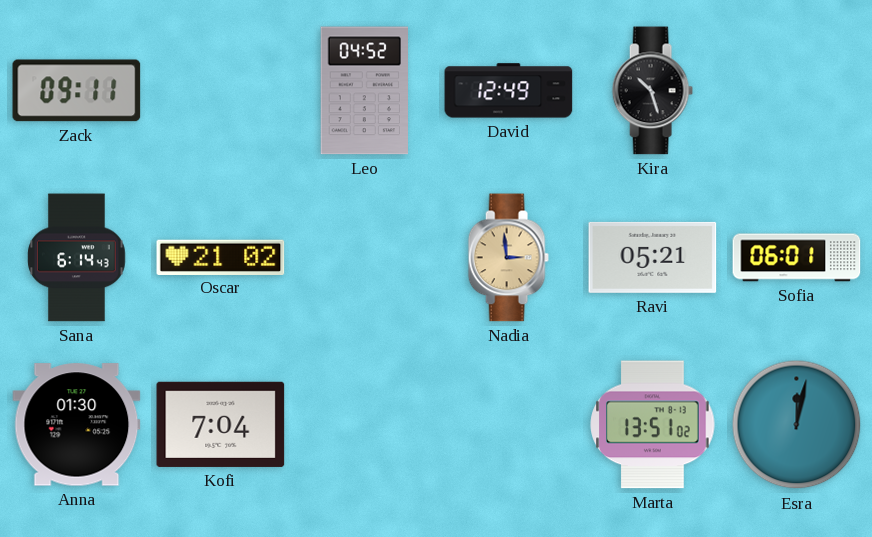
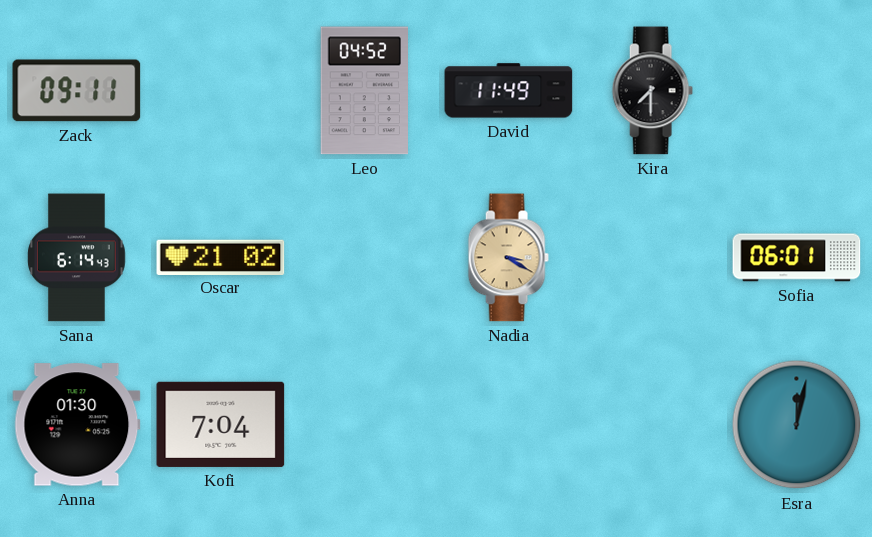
David: 12:49 -> 11:49
Kira: 10:27 -> 7:30
Nadia: 2:59 -> 3:20
Ravi: 05:21 -> none
Marta: 13:51 -> none
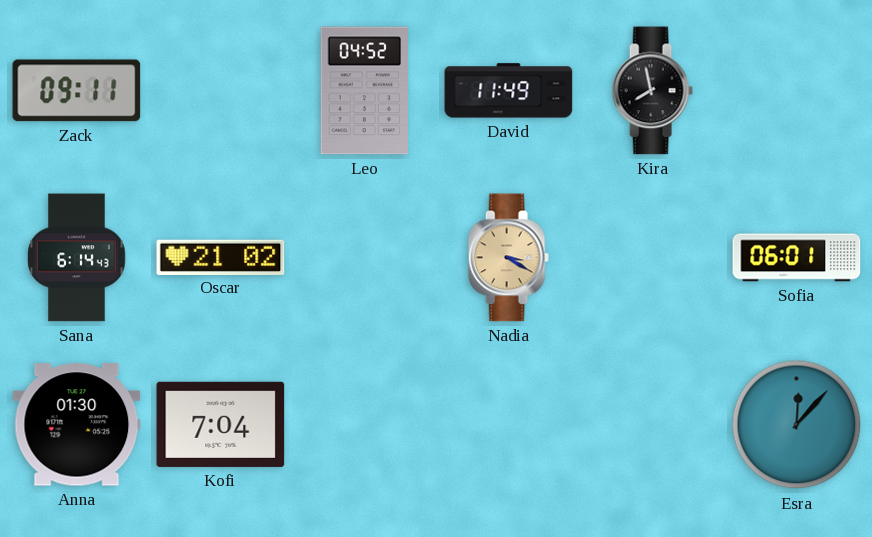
Kira: 7:30 -> 7:58
Esra: 12:02 -> 12:07
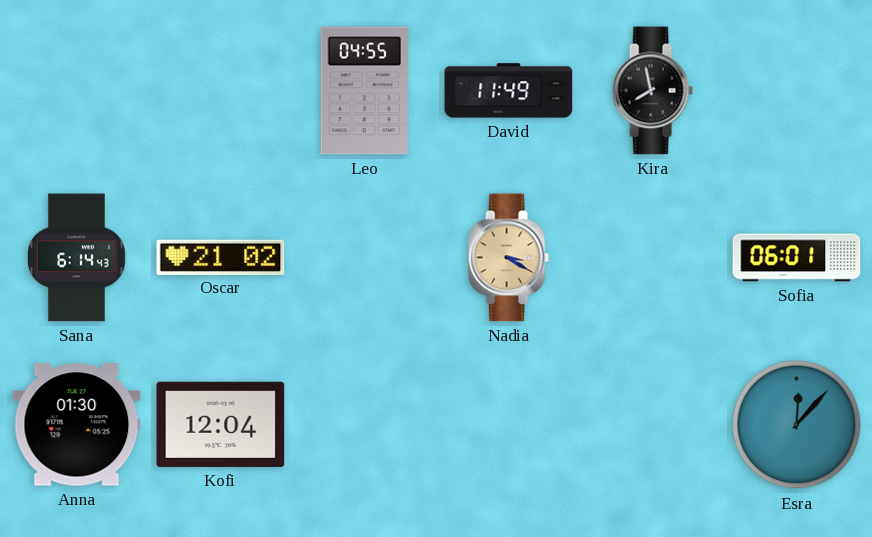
Zack: 09:11 -> none
Leo: 04:52 -> 04:55
Kofi: 7:04 -> 12:04
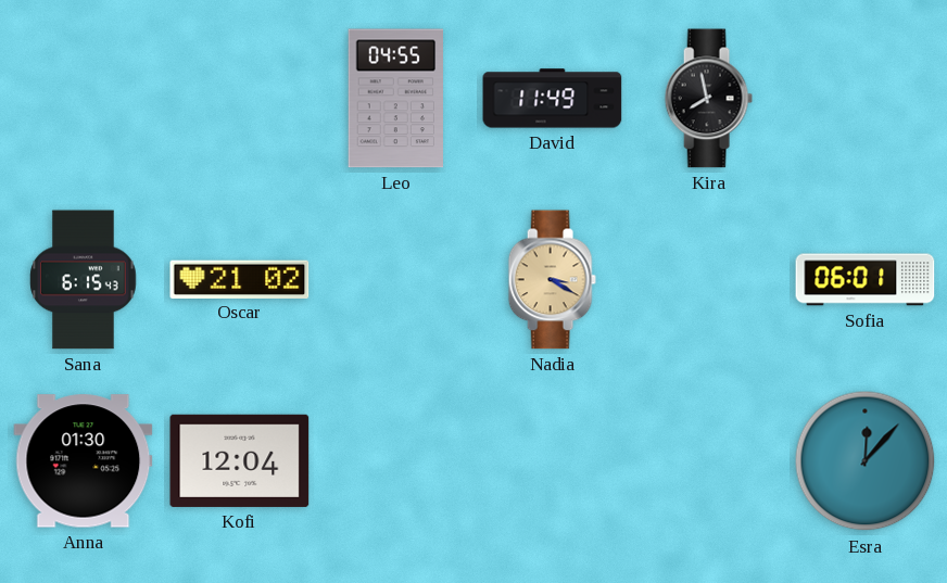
Sana: 6:14 -> 6:15
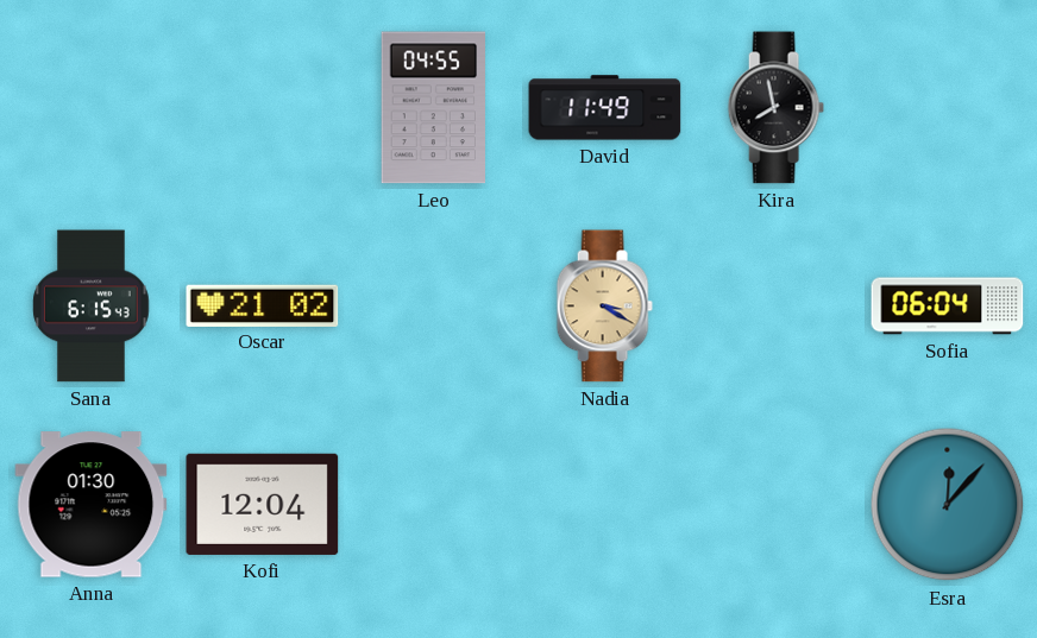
Sofia: 06:01 -> 06:04
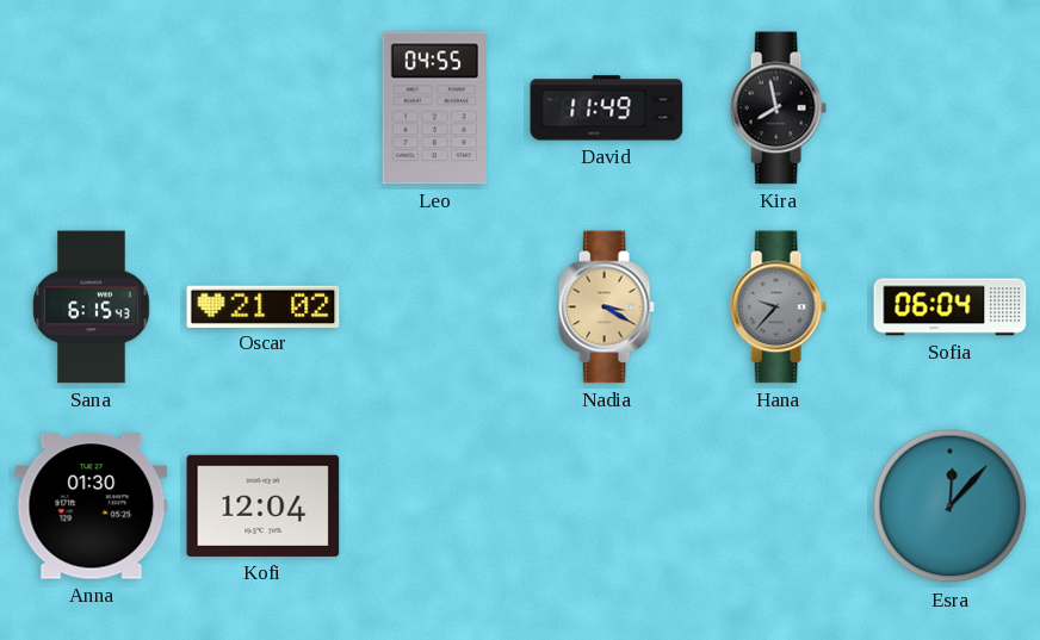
Hana: none -> 9:37
